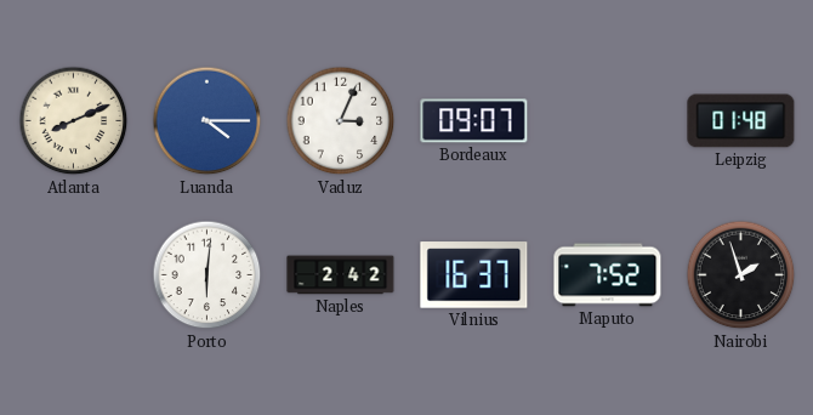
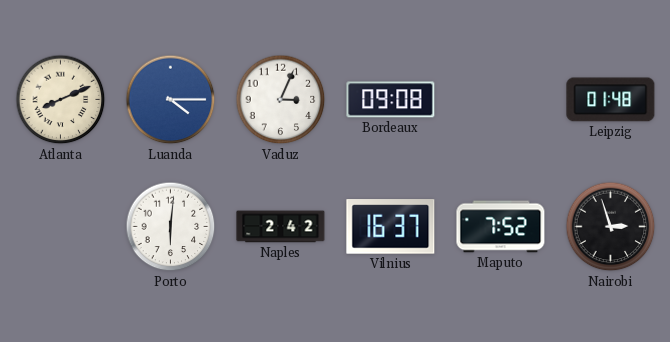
Bordeaux: 09:07 -> 09:08
Nairobi: 1:57 -> 2:57
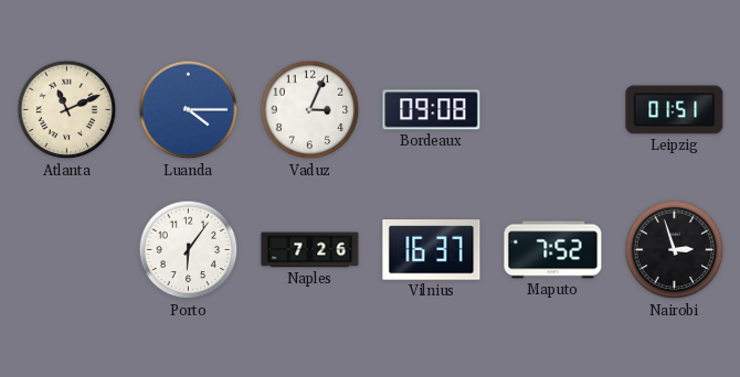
Atlanta: 8:11 -> 11:11
Leipzig: 01:48 -> 01:51
Porto: 6:01 -> 6:06
Naples: 2:42 -> 7:26
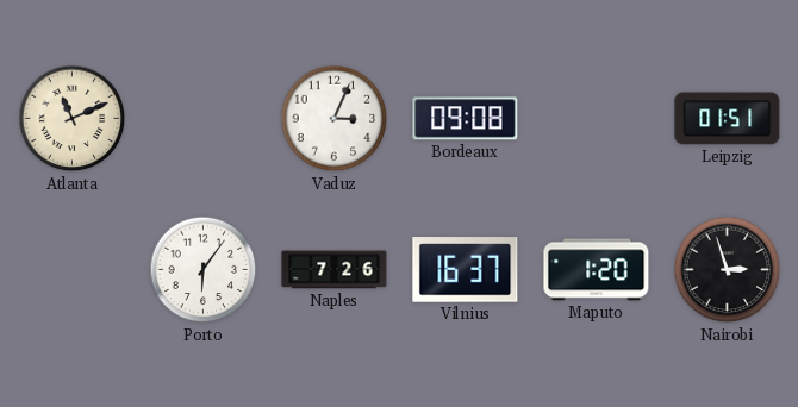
Luanda: 4:15 -> none
Maputo: 7:52 -> 1:20
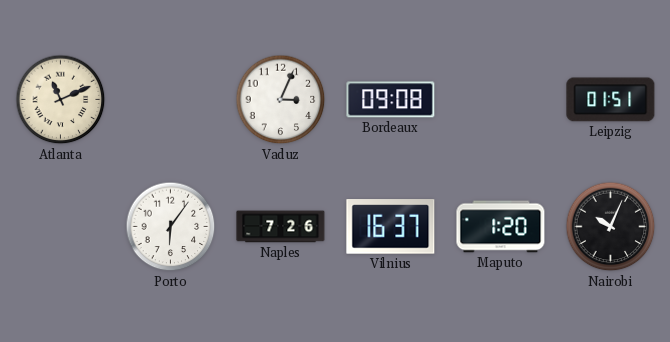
Nairobi: 2:57 -> 10:04
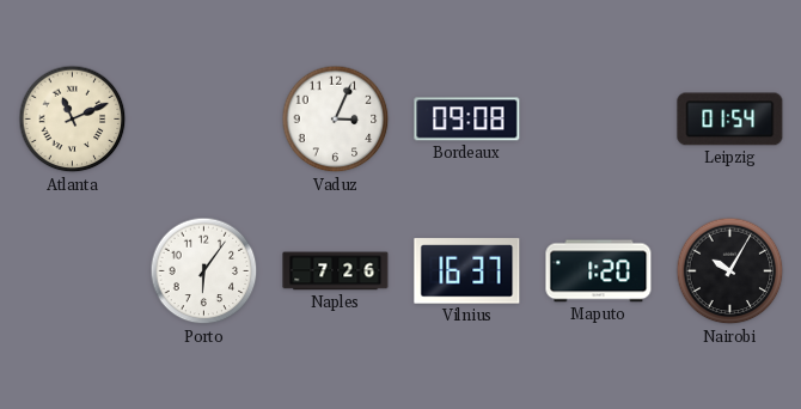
Leipzig: 01:51 -> 01:54
Nairobi: 10:04 -> 10:05
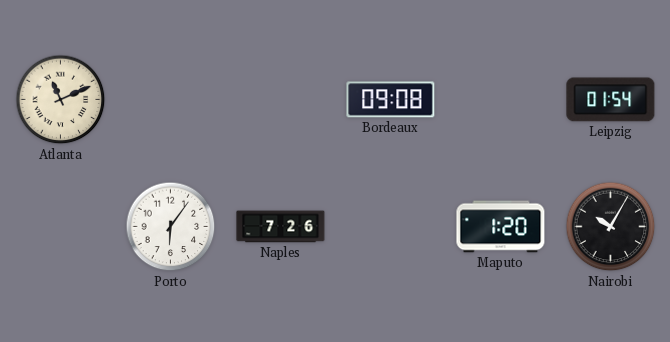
Vaduz: 3:04 -> none
Vilnius: 16:37 -> none
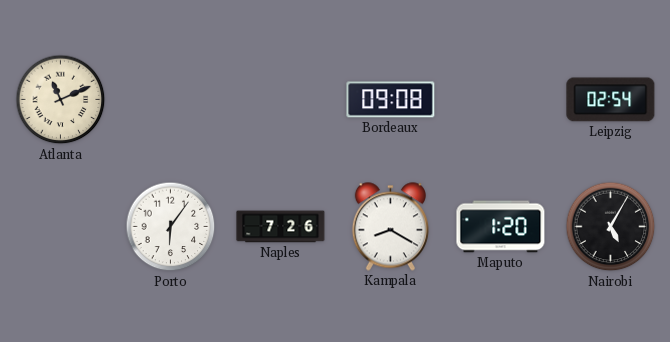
Leipzig: 01:54 -> 02:54
Kampala: none -> 8:20
Nairobi: 10:05 -> 5:05
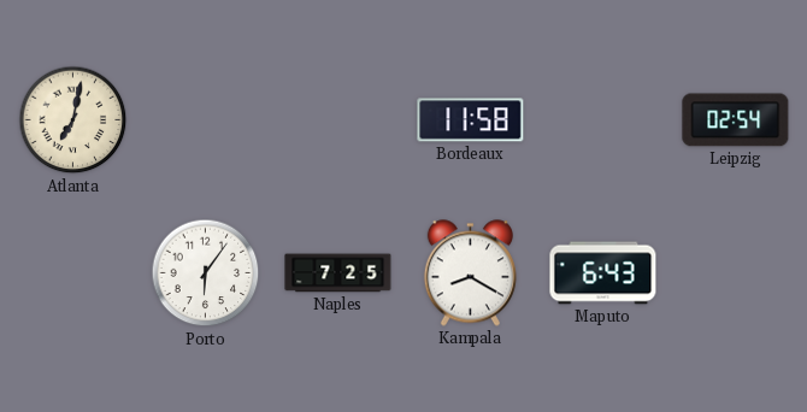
Atlanta: 11:11 -> 7:02
Bordeaux: 09:08 -> 11:58
Naples: 7:26 -> 7:25
Maputo: 1:20 -> 6:43
Nairobi: 5:05 -> none
